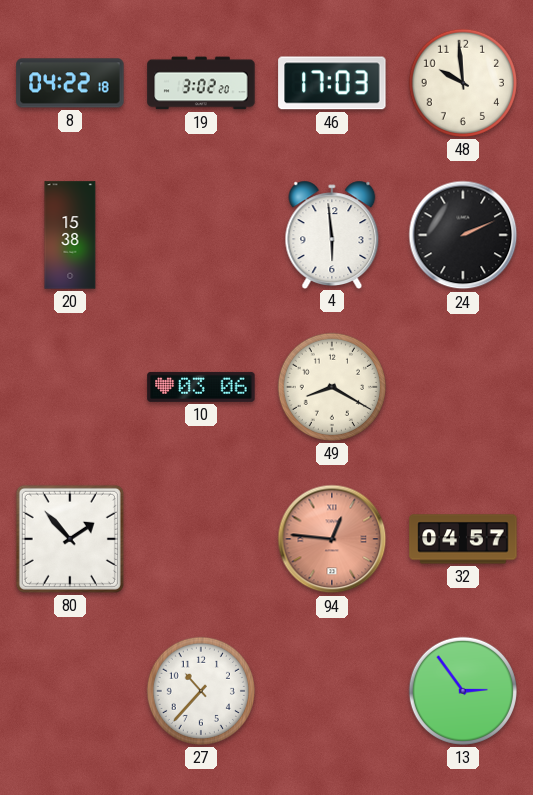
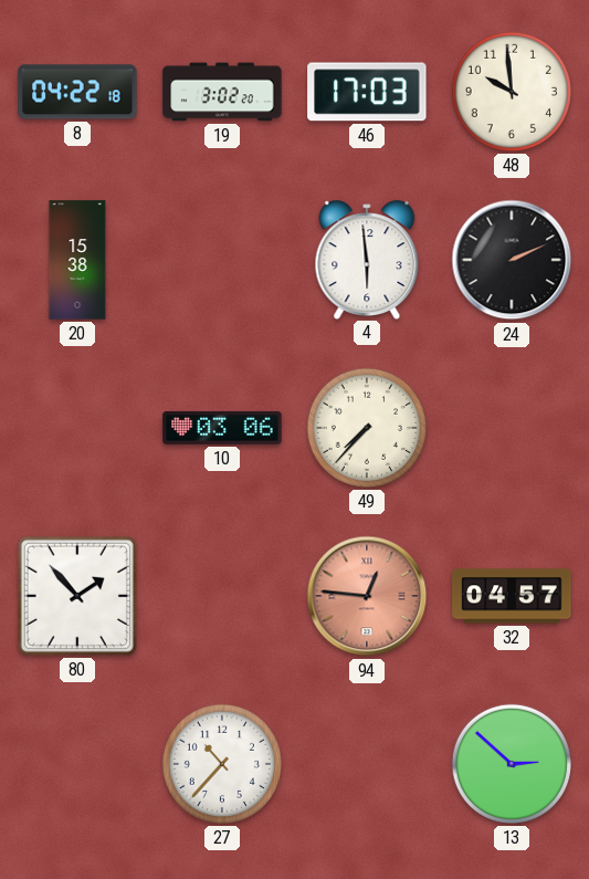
49: 8:20 -> 7:37
13: 2:54 -> 2:52
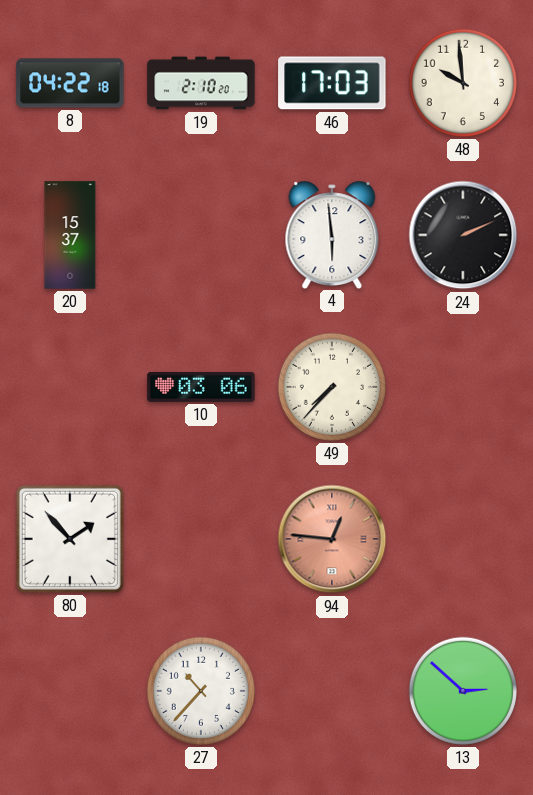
19: 3:02 -> 2:10
20: 15:38 -> 15:37
32: 04:57 -> none
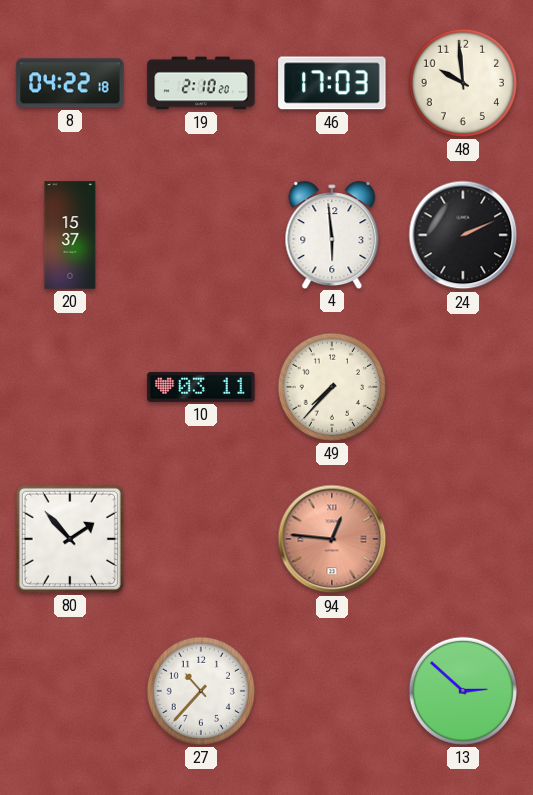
10: 03:06 -> 03:11
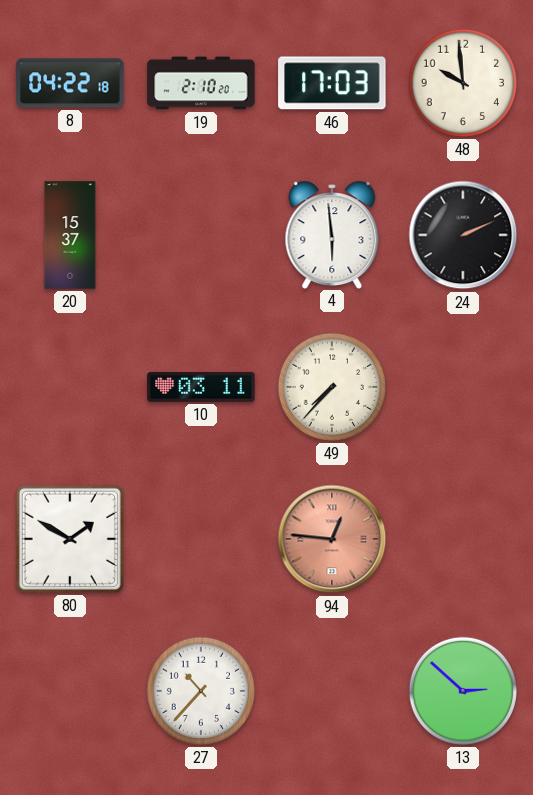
80: 1:53 -> 1:50
